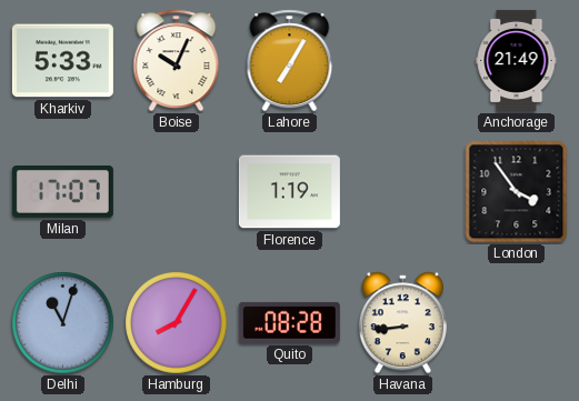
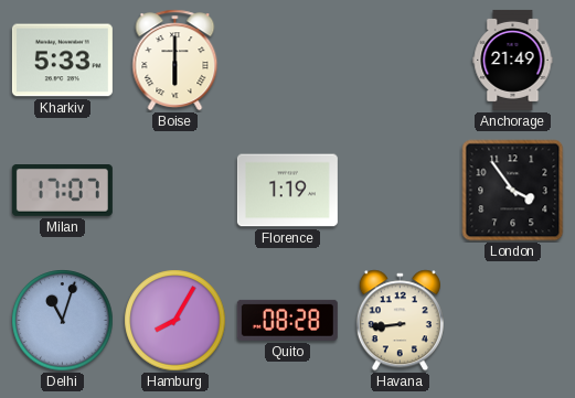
Boise: 10:04 -> 6:00
Lahore: 7:05 -> none
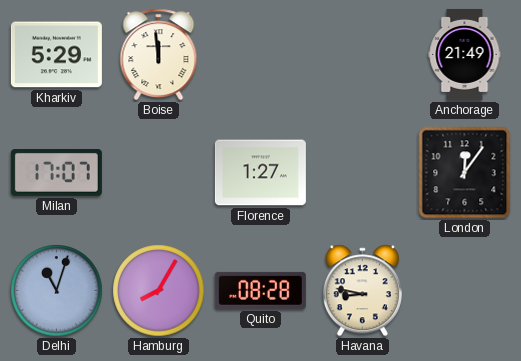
Kharkiv: 5:33 -> 5:29
Boise: 6:00 -> 11:59
Florence: 1:19 -> 1:27
London: 3:54 -> 12:06
Havana: 8:44 -> 8:47
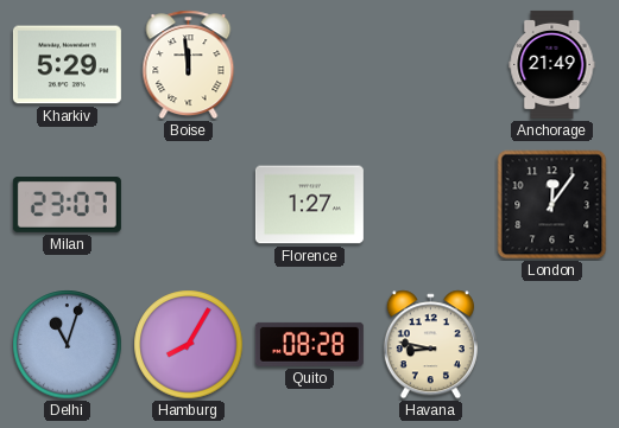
Milan: 17:07 -> 23:07
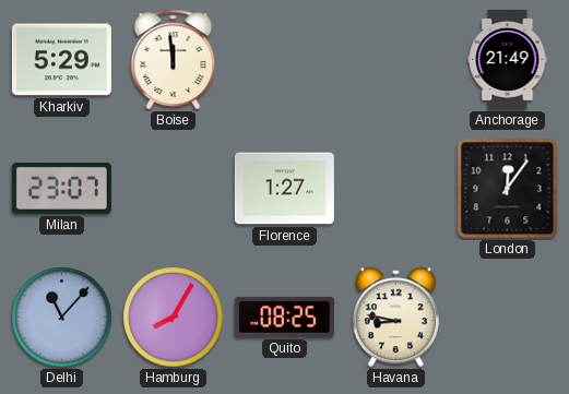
Delhi: 11:03 -> 11:07
Quito: 08:28 -> 08:25
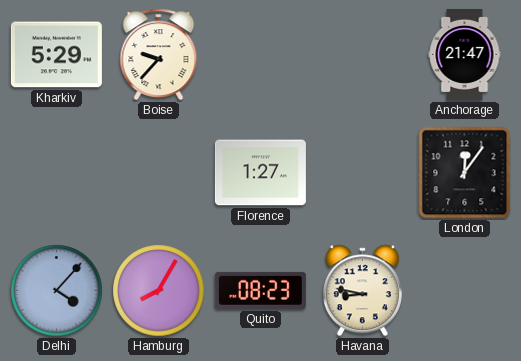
Boise: 11:59 -> 9:37
Anchorage: 21:49 -> 21:47
Milan: 23:07 -> none
Delhi: 11:07 -> 4:07
Quito: 08:25 -> 08:23
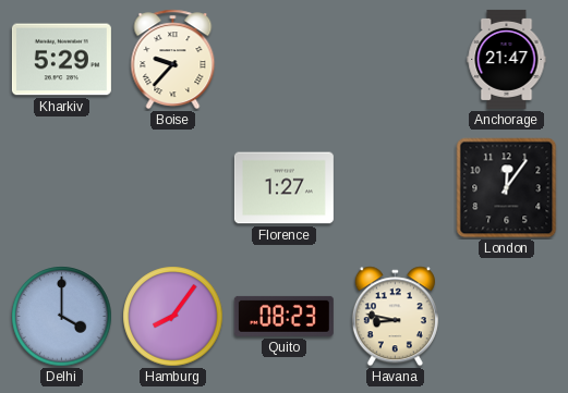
Delhi: 4:07 -> 4:00
Hamburg: 8:05 -> 8:06
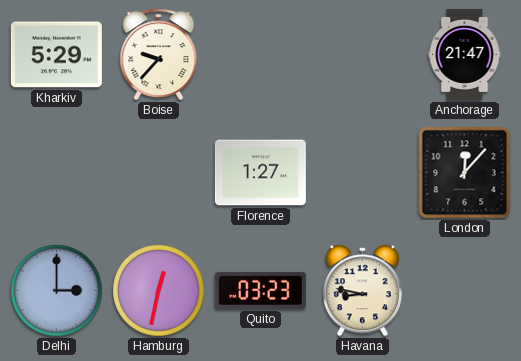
London: 12:06 -> 12:07
Delhi: 4:00 -> 3:00
Hamburg: 8:06 -> 12:32
Quito: 08:23 -> 03:23
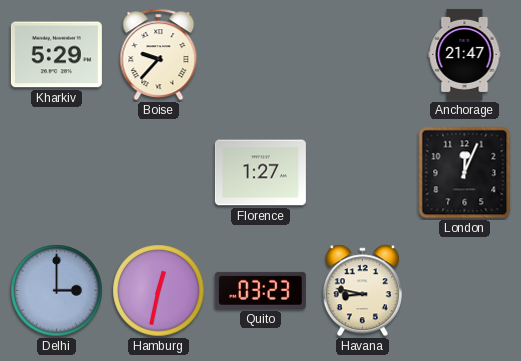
London: 12:07 -> 12:04
